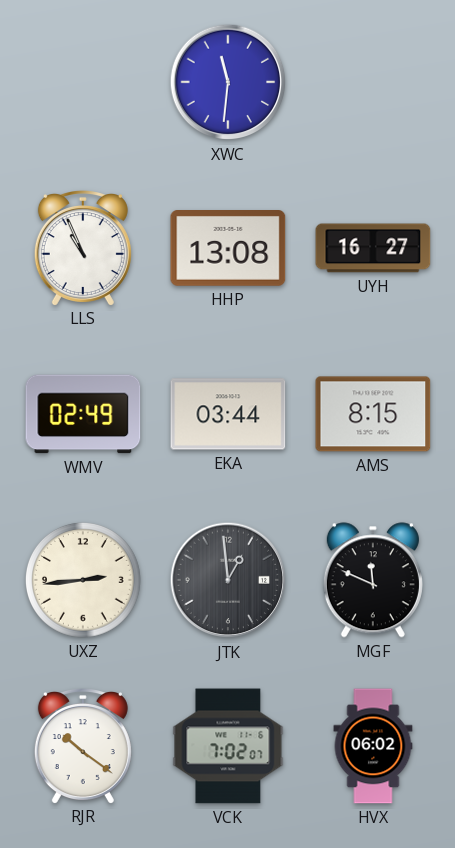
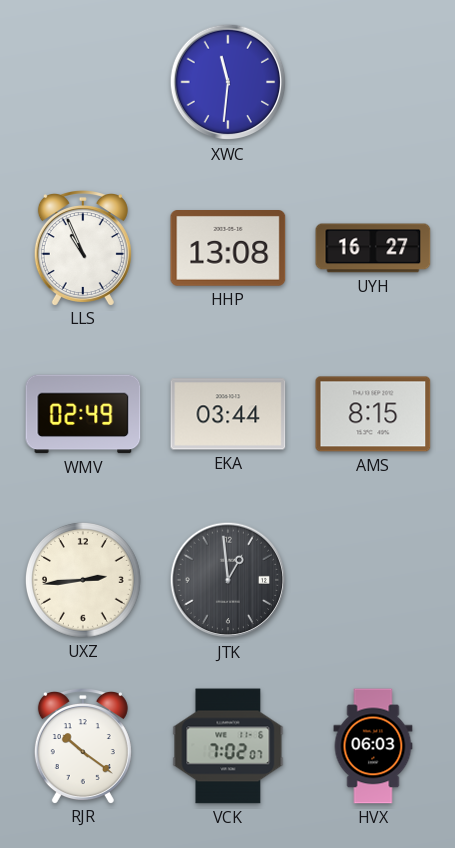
MGF: 11:49 -> none
HVX: 06:02 -> 06:03
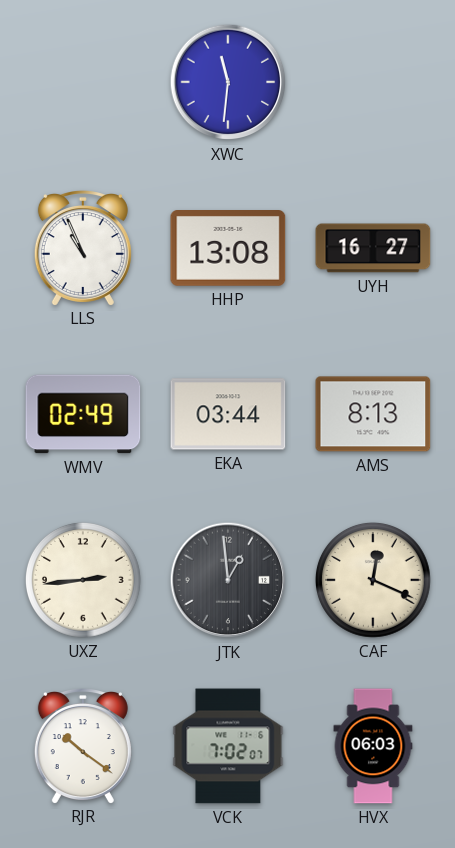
AMS: 8:15 -> 8:13
CAF: none -> 12:19
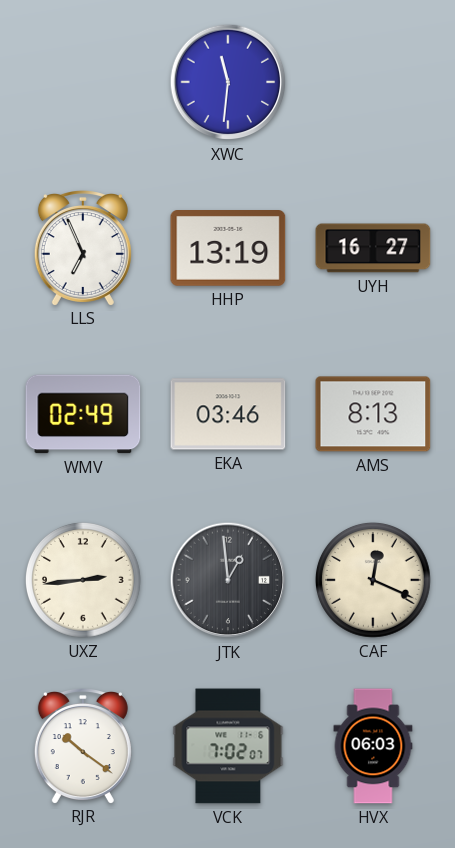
LLS: 10:56 -> 6:56
HHP: 13:08 -> 13:19
EKA: 03:44 -> 03:46
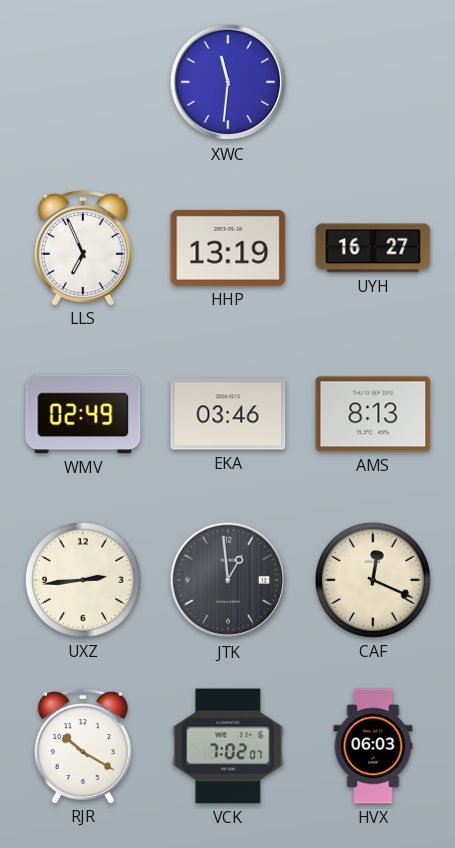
RJR: 10:21 -> 10:20
